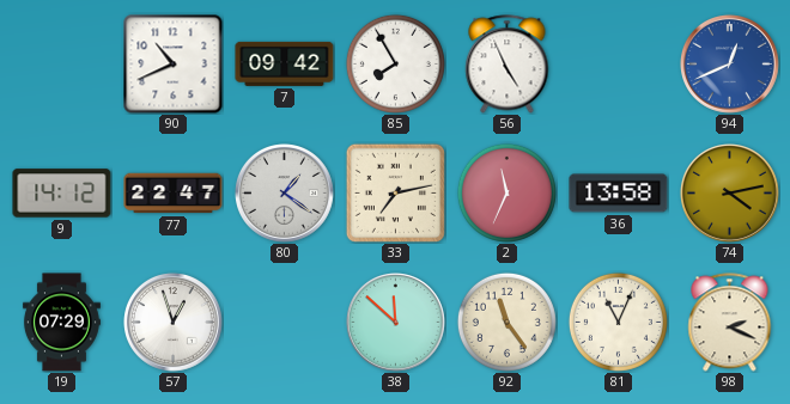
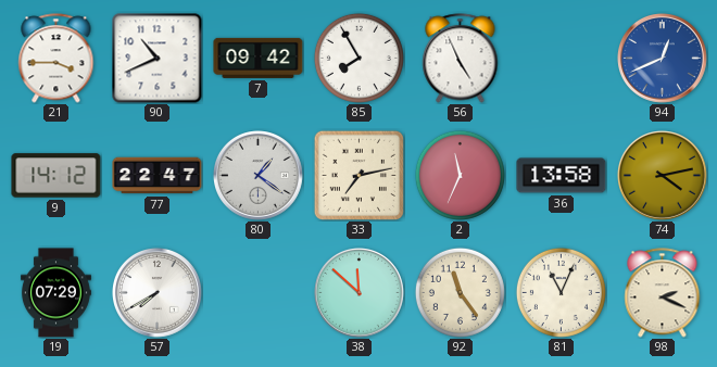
21: none -> 3:45
57: 12:57 -> 7:40
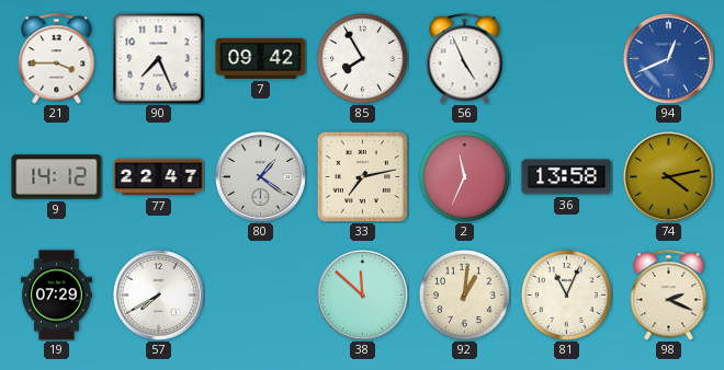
90: 10:41 -> 7:26
92: 11:24 -> 1:01
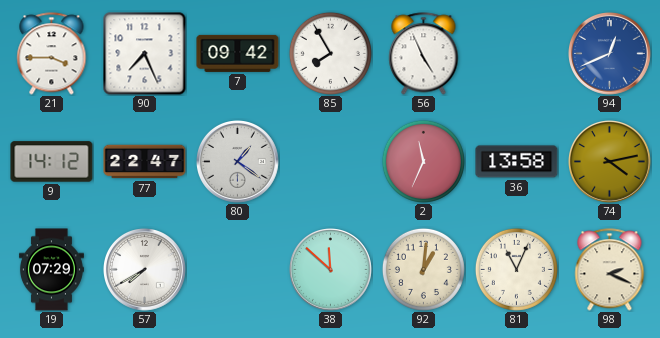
33: 7:13 -> none
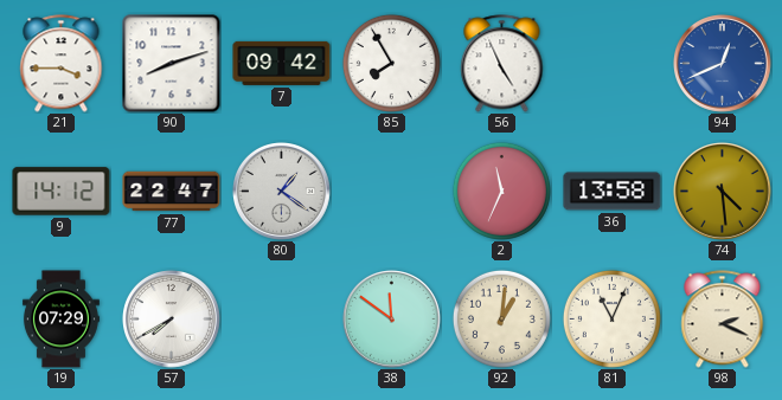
90: 7:26 -> 8:12
74: 4:13 -> 4:29
38: 11:52 -> 11:51
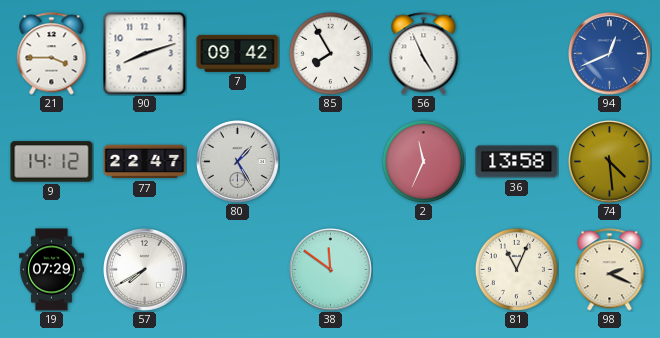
80: 1:21 -> 1:25
92: 1:01 -> none
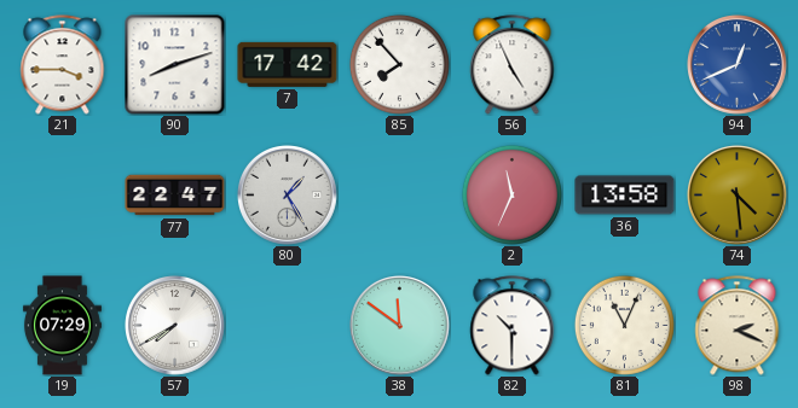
7: 09:42 -> 17:42
85: 7:55 -> 7:53
9: 14:12 -> none
82: none -> 10:30
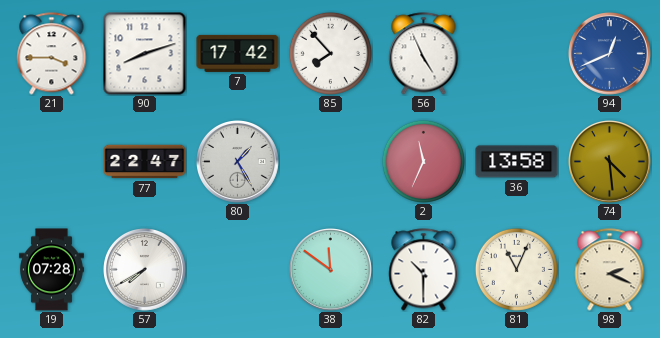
19: 07:29 -> 07:28
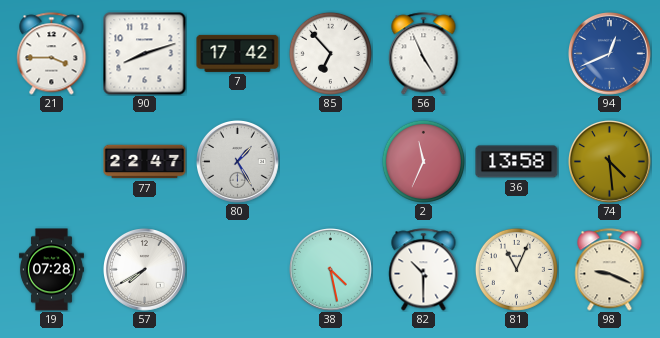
85: 7:53 -> 6:53
38: 11:51 -> 4:28
98: 2:19 -> 9:19
